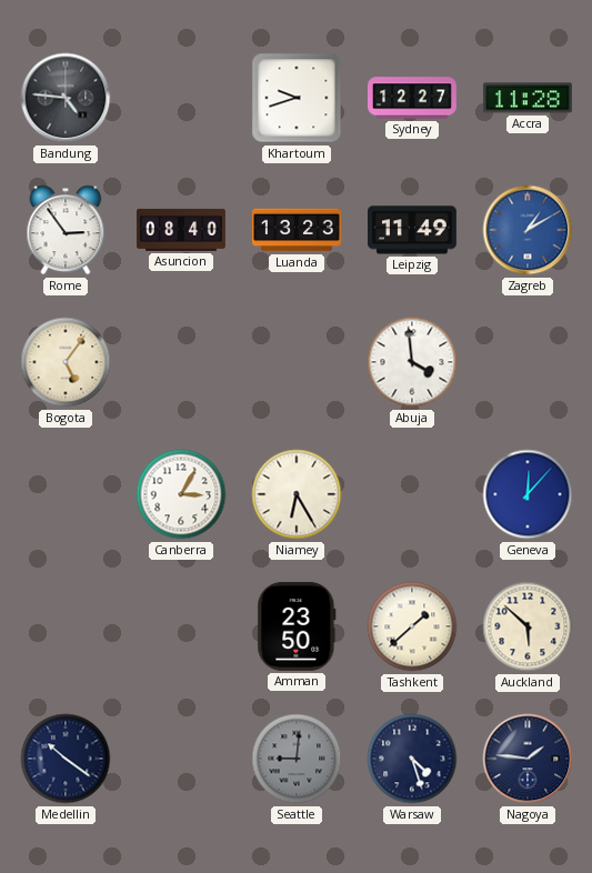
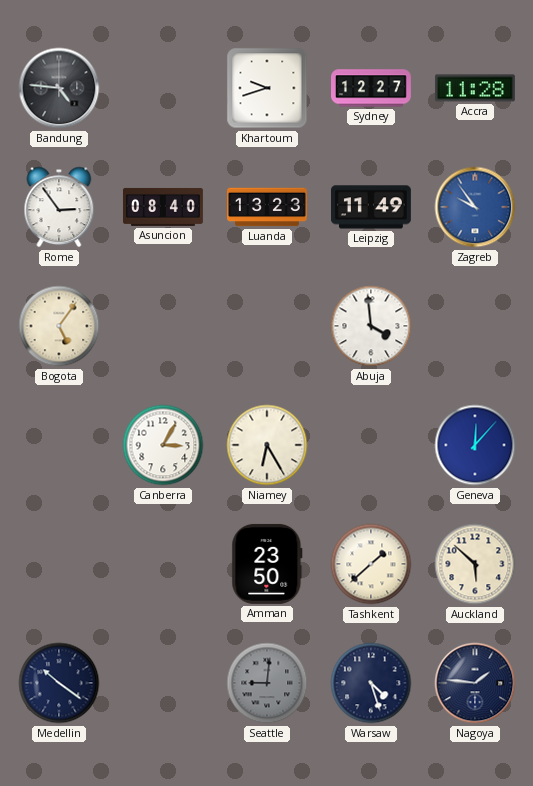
Zagreb: 1:10 -> 9:54
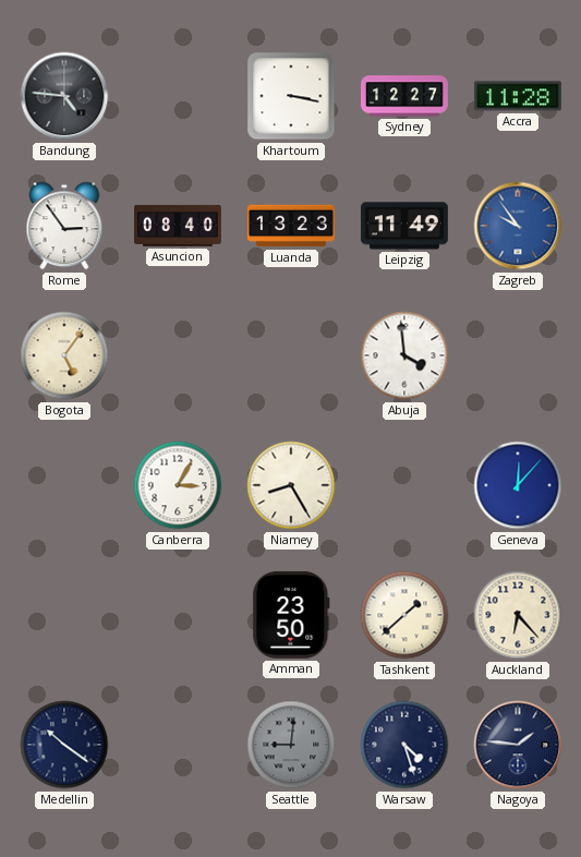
Khartoum: 9:42 -> 3:17
Niamey: 6:25 -> 8:25
Auckland: 5:52 -> 6:23
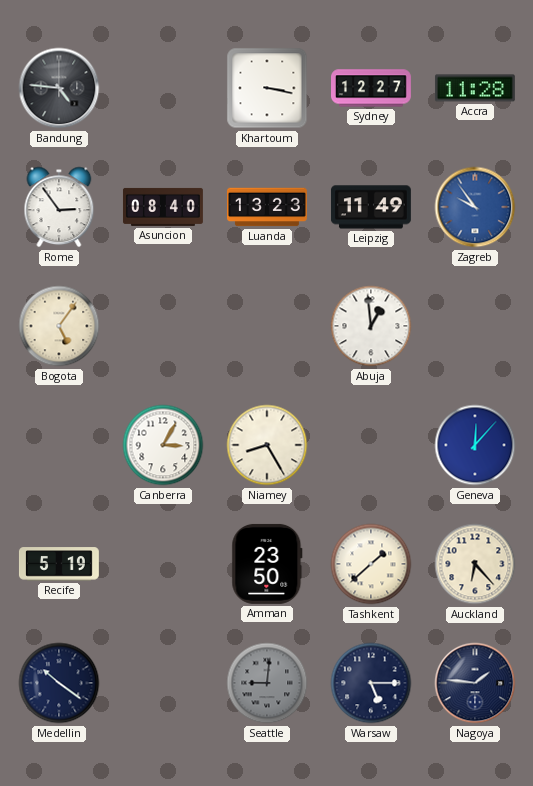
Abuja: 3:59 -> 12:59
Recife: none -> 5:19
Warsaw: 4:27 -> 5:15
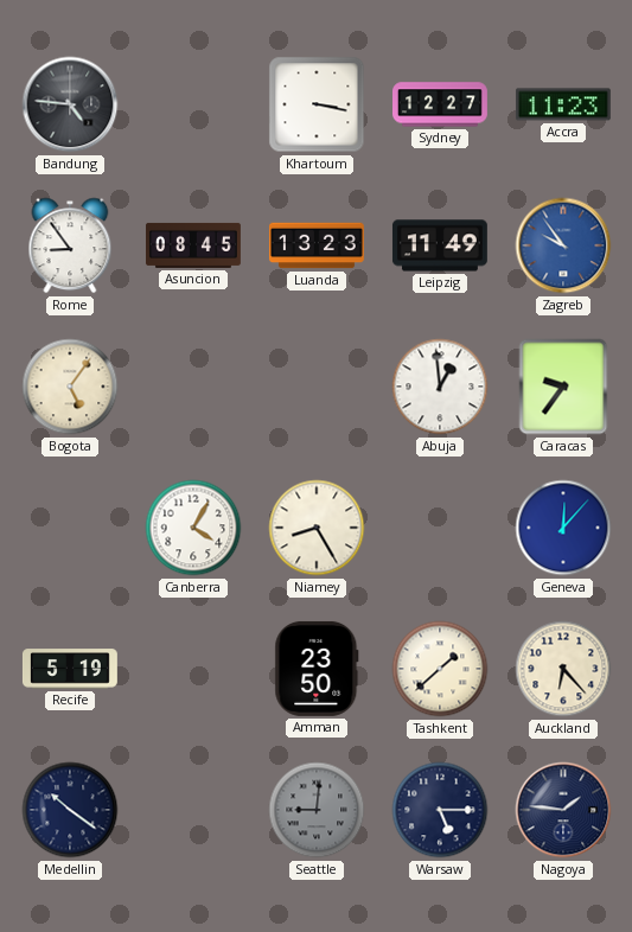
Accra: 11:28 -> 11:23
Rome: 2:54 -> 8:54
Asuncion: 08:40 -> 08:45
Caracas: none -> 9:36
Canberra: 3:05 -> 4:05
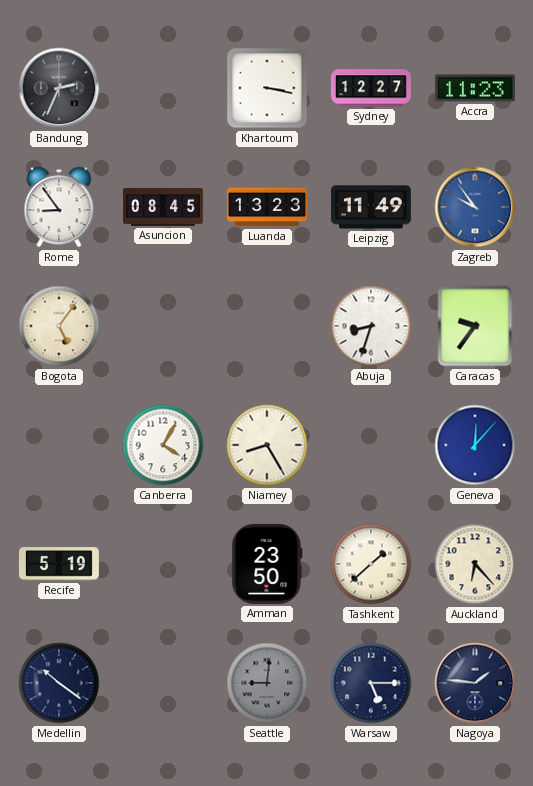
Bandung: 4:46 -> 2:34
Abuja: 12:59 -> 8:33
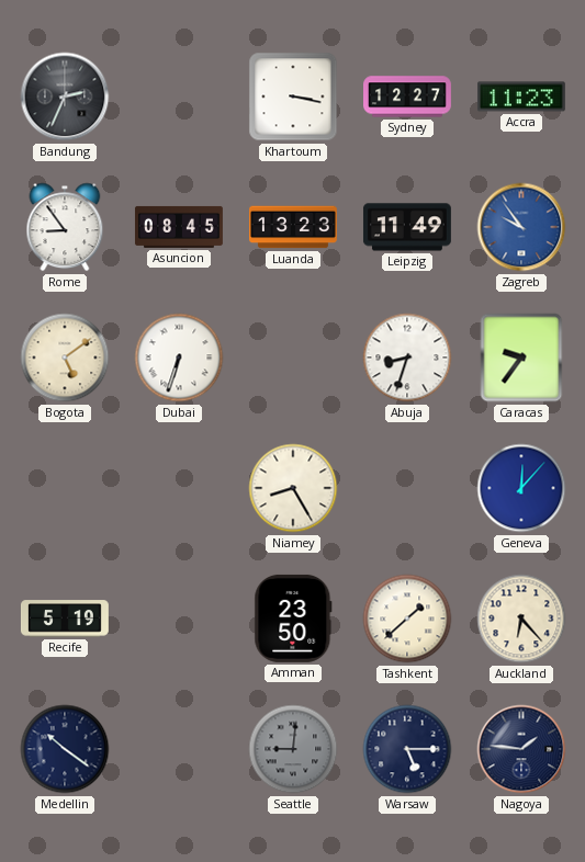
Bogota: 5:06 -> 5:09
Dubai: none -> 6:33
Canberra: 4:05 -> none
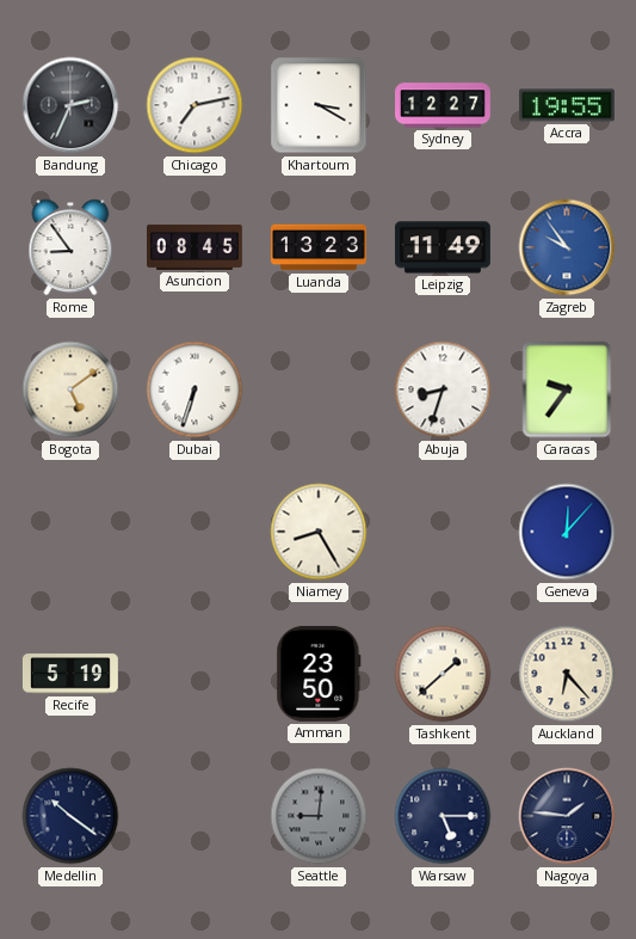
Chicago: none -> 7:13
Khartoum: 3:17 -> 3:20
Accra: 11:23 -> 19:55
